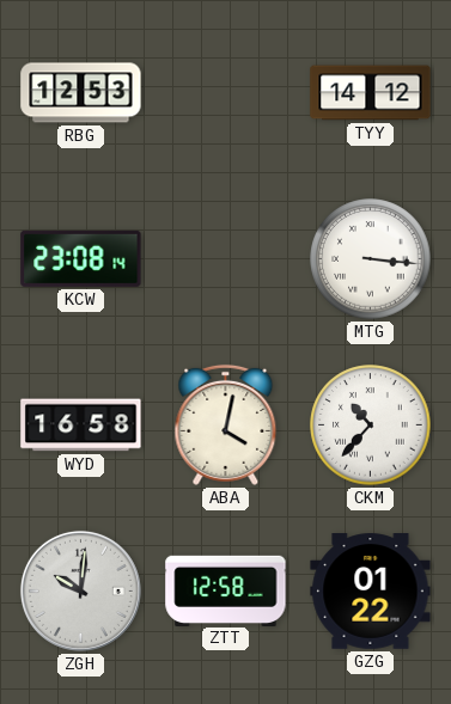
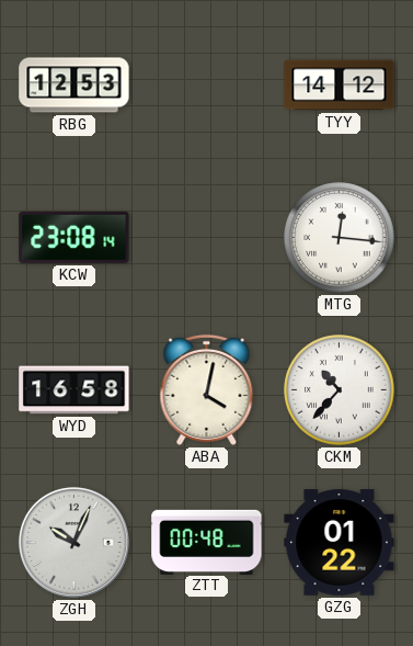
MTG: 3:16 -> 12:16
ZGH: 10:01 -> 10:04
ZTT: 12:58 -> 00:48
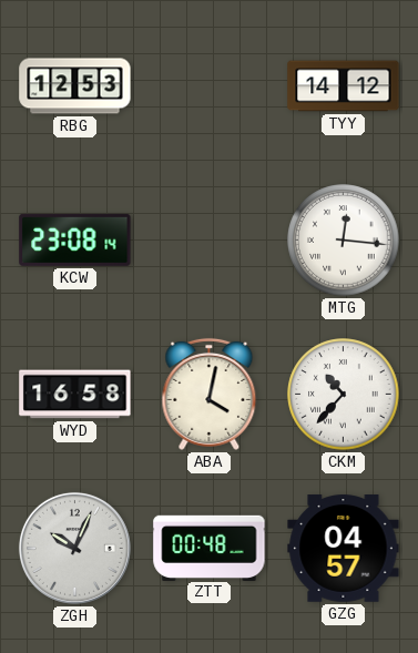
GZG: 01:22 -> 04:57
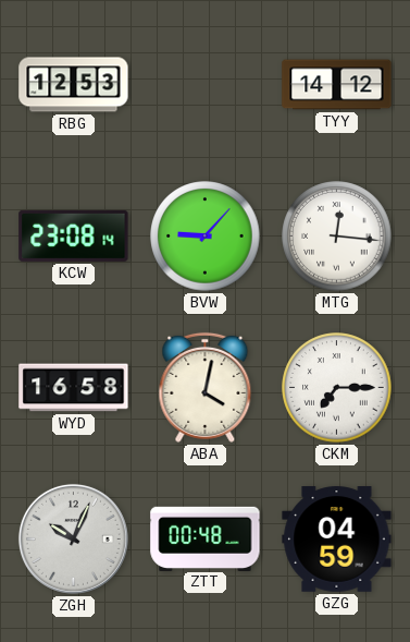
BVW: none -> 9:07
CKM: 10:37 -> 7:15
GZG: 04:57 -> 04:59
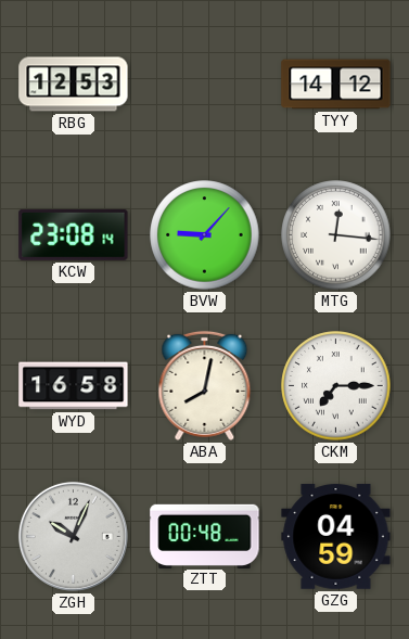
ABA: 4:02 -> 8:02
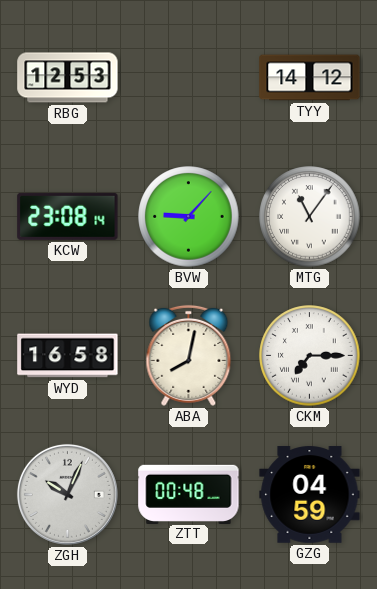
MTG: 12:16 -> 11:06
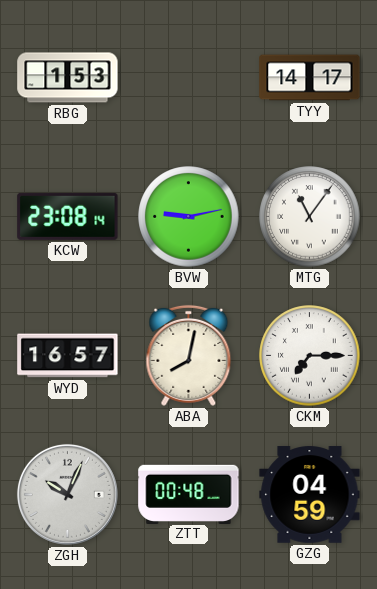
RBG: 12:53 -> 1:53
TYY: 14:12 -> 14:17
BVW: 9:07 -> 9:13
WYD: 16:58 -> 16:57
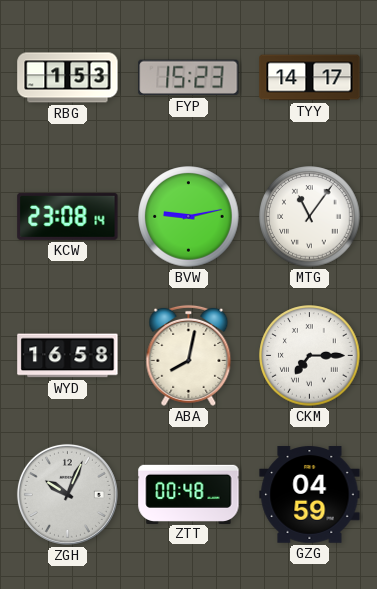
FYP: none -> 15:23
WYD: 16:57 -> 16:58
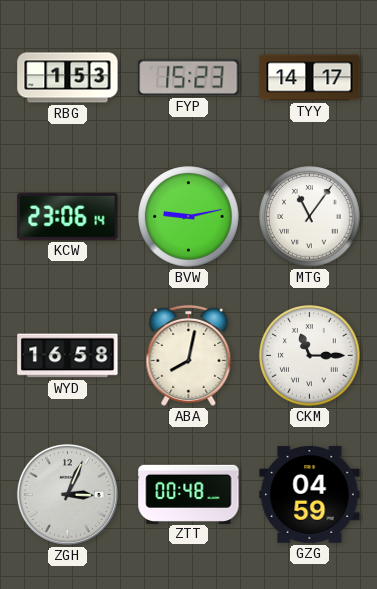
KCW: 23:08 -> 23:06
CKM: 7:15 -> 11:15
ZGH: 10:04 -> 3:04
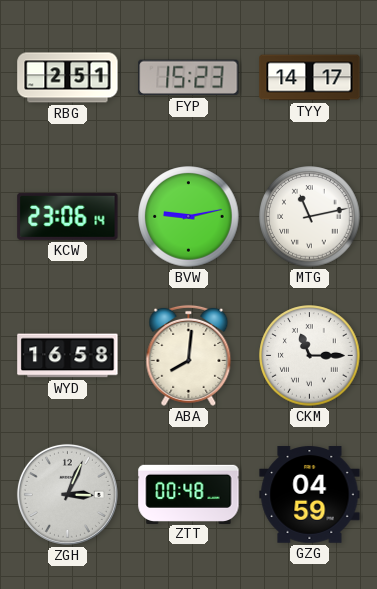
RBG: 1:53 -> 2:51
MTG: 11:06 -> 11:13
ABA: 8:02 -> 8:01
